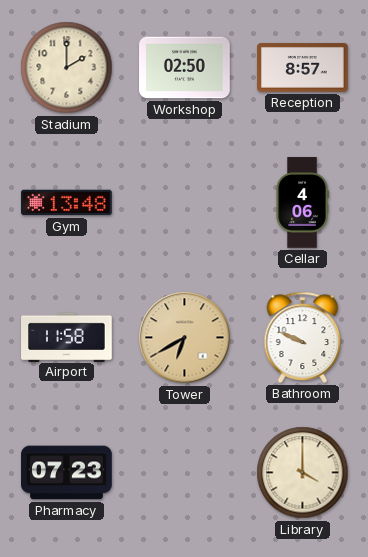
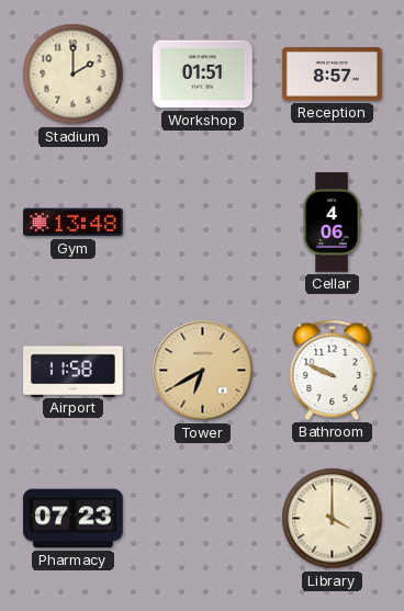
Workshop: 02:50 -> 01:51
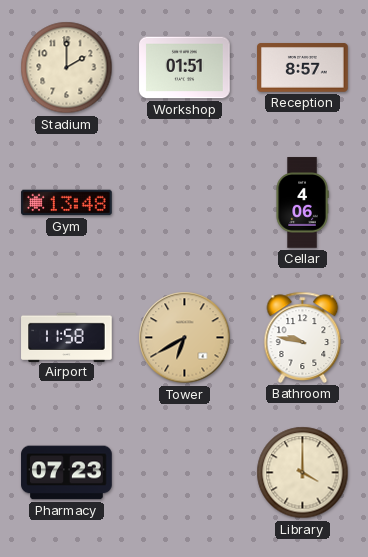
Bathroom: 9:49 -> 9:47
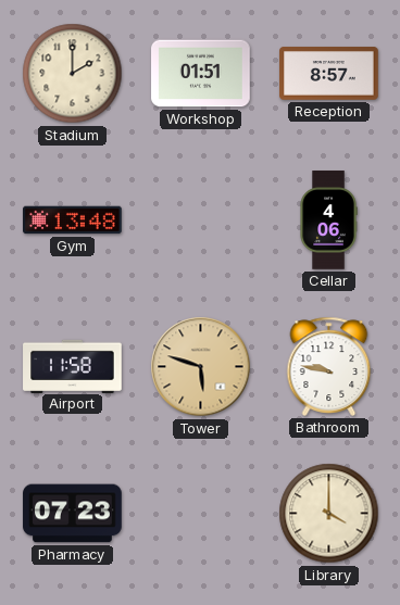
Tower: 6:40 -> 5:48
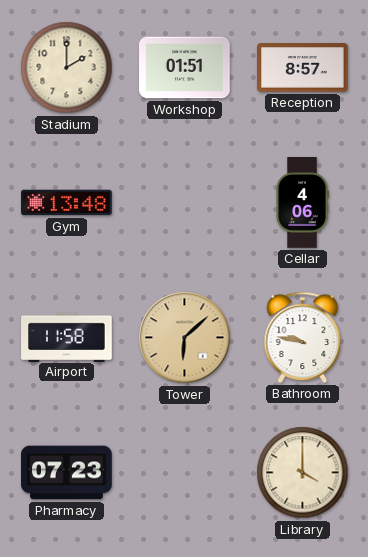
Tower: 5:48 -> 6:08
